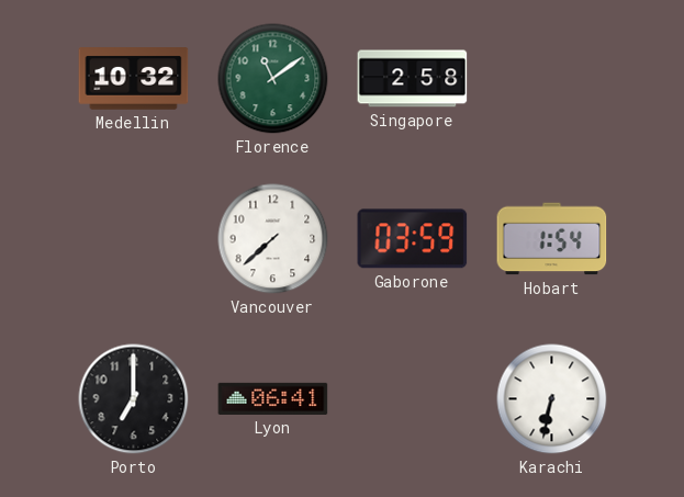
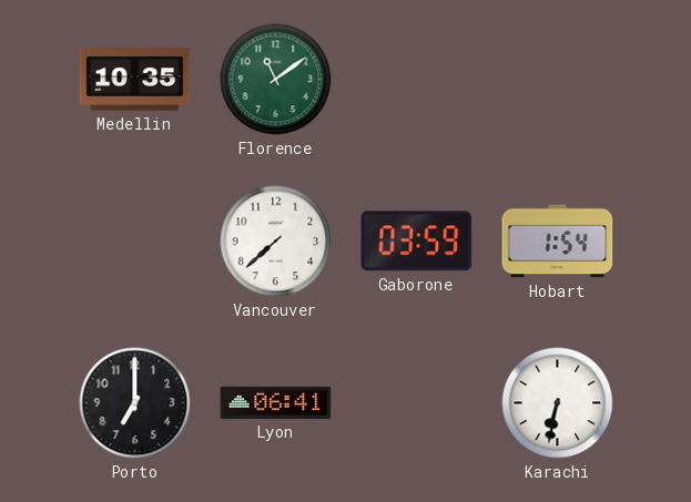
Medellin: 10:32 -> 10:35
Singapore: 2:58 -> none
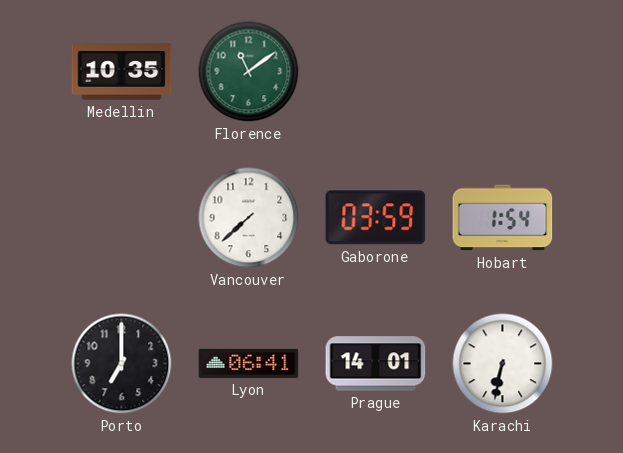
Prague: none -> 14:01
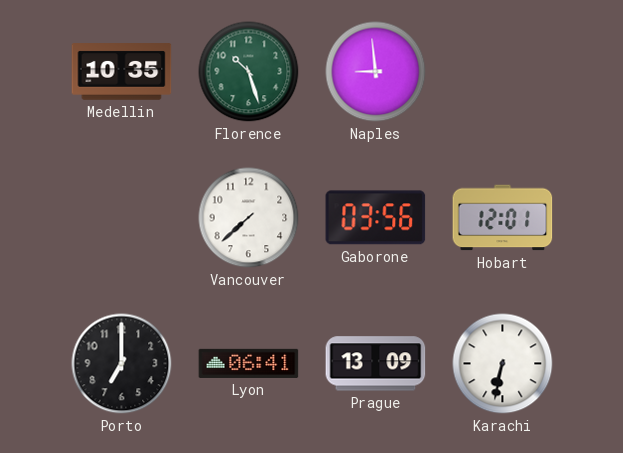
Florence: 11:09 -> 10:27
Naples: none -> 8:59
Gaborone: 03:59 -> 03:56
Hobart: 1:54 -> 12:01
Prague: 14:01 -> 13:09
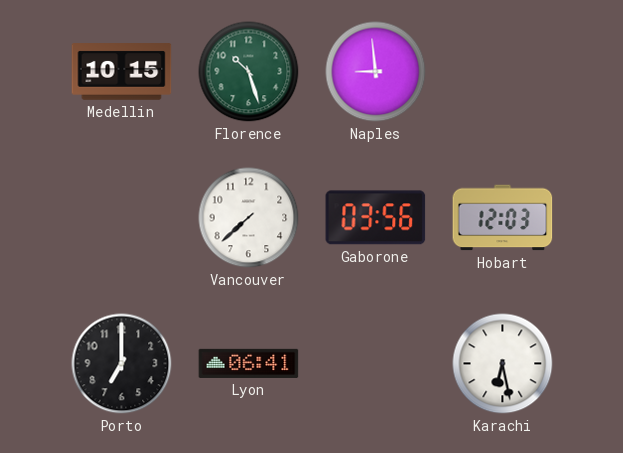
Medellin: 10:35 -> 10:15
Hobart: 12:01 -> 12:03
Prague: 13:09 -> none
Karachi: 6:32 -> 6:28
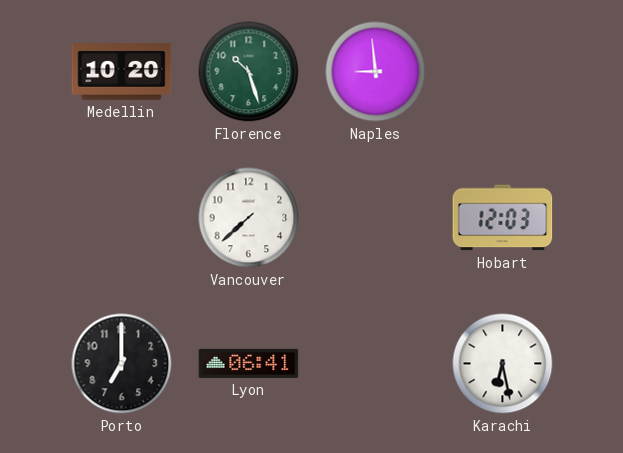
Medellin: 10:15 -> 10:20
Gaborone: 03:56 -> none
